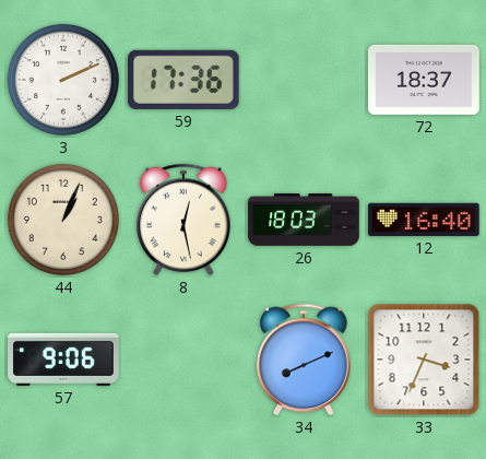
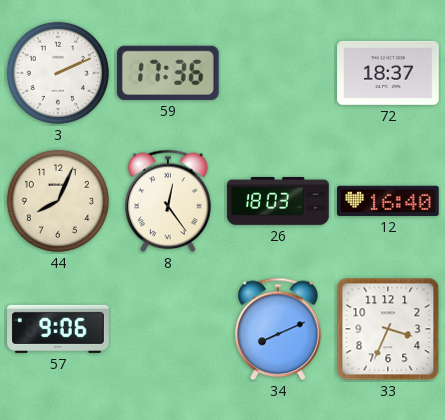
44: 1:04 -> 8:04
8: 12:28 -> 12:24
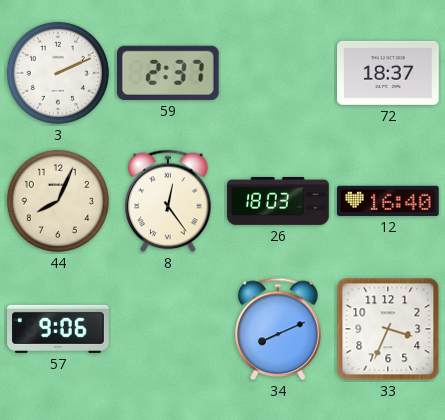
59: 17:36 -> 2:37
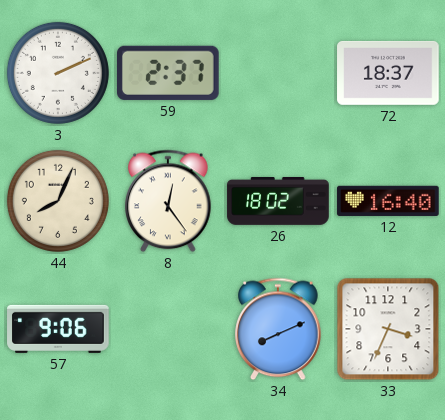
26: 18:03 -> 18:02
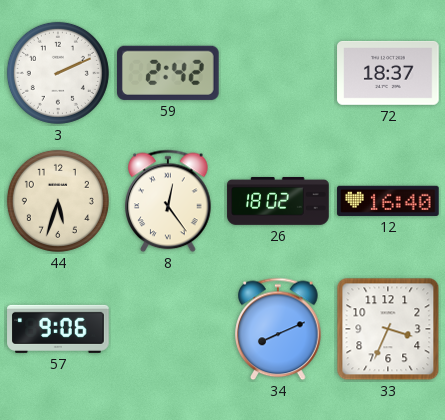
59: 2:37 -> 2:42
44: 8:04 -> 5:33
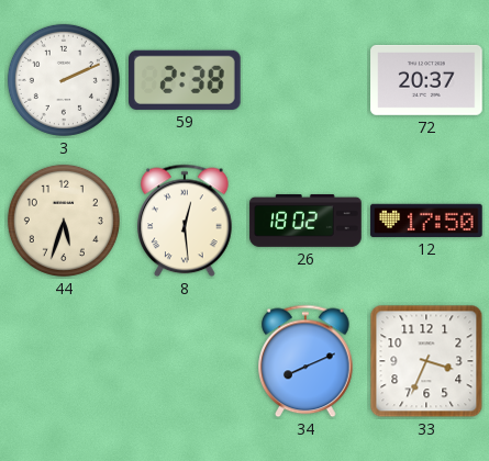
59: 2:42 -> 2:38
72: 18:37 -> 20:37
8: 12:24 -> 12:29
12: 16:40 -> 17:50
57: 9:06 -> none
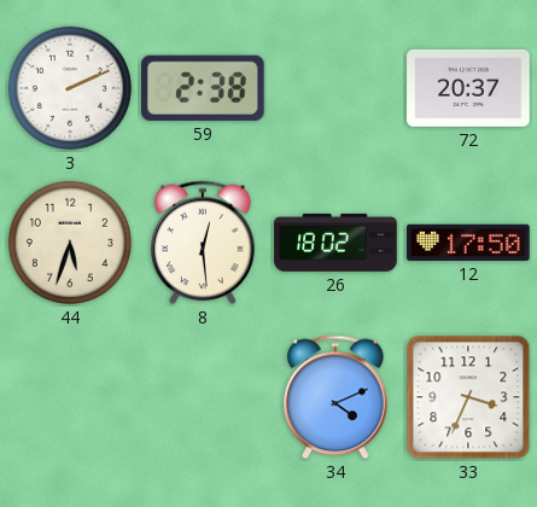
34: 8:11 -> 4:11
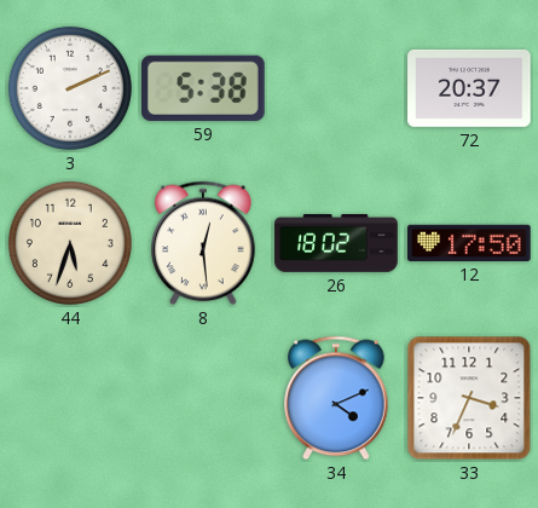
59: 2:38 -> 5:38
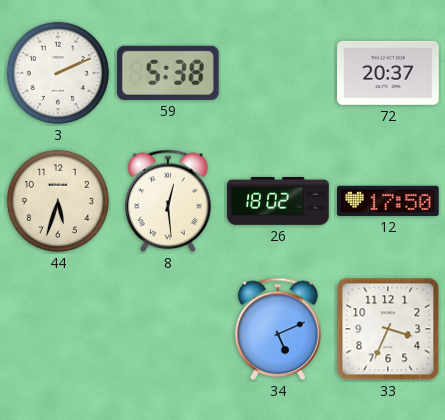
34: 4:11 -> 5:11
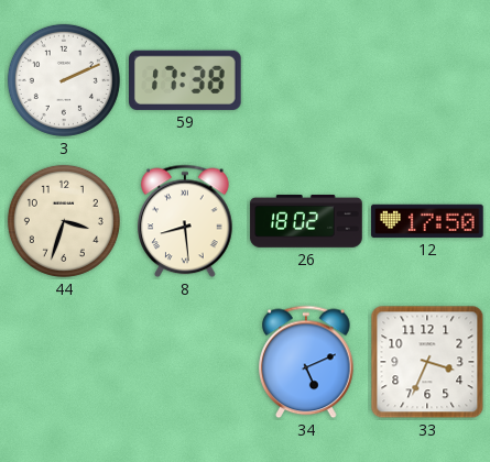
59: 5:38 -> 17:38
72: 20:37 -> none
44: 5:33 -> 3:33
8: 12:29 -> 8:29
